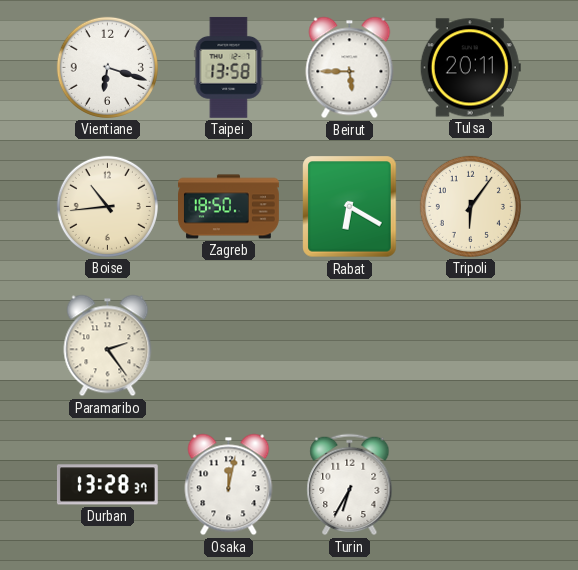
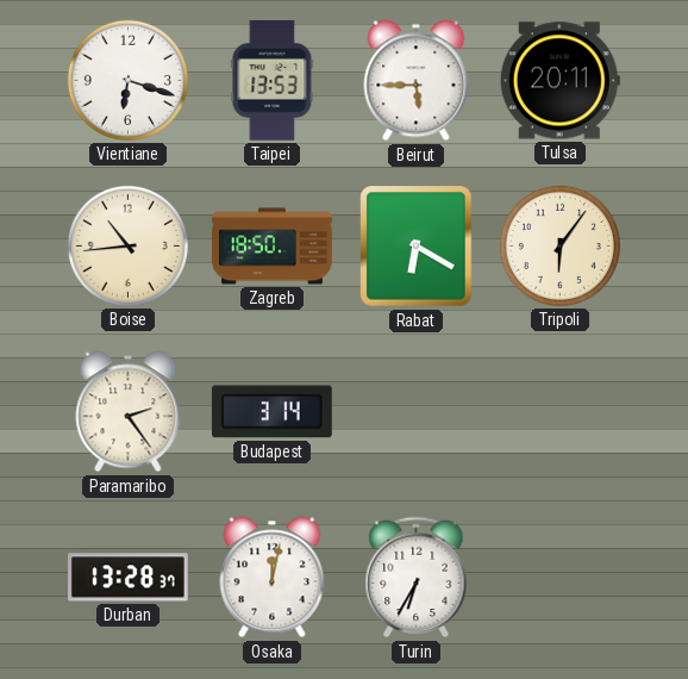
Taipei: 13:58 -> 13:53
Budapest: none -> 3:14
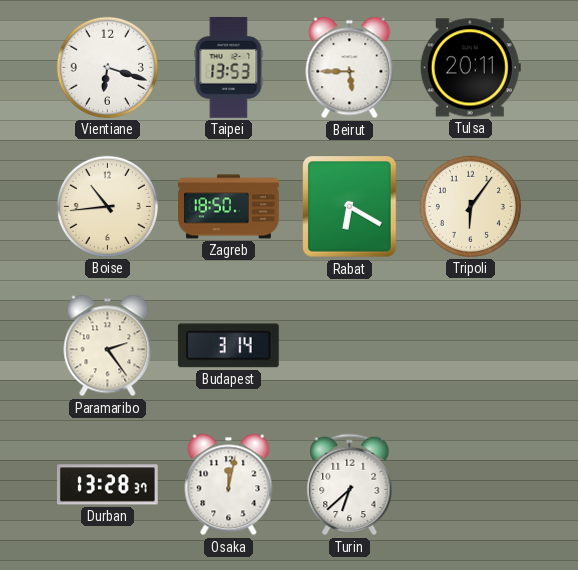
Turin: 6:35 -> 6:38
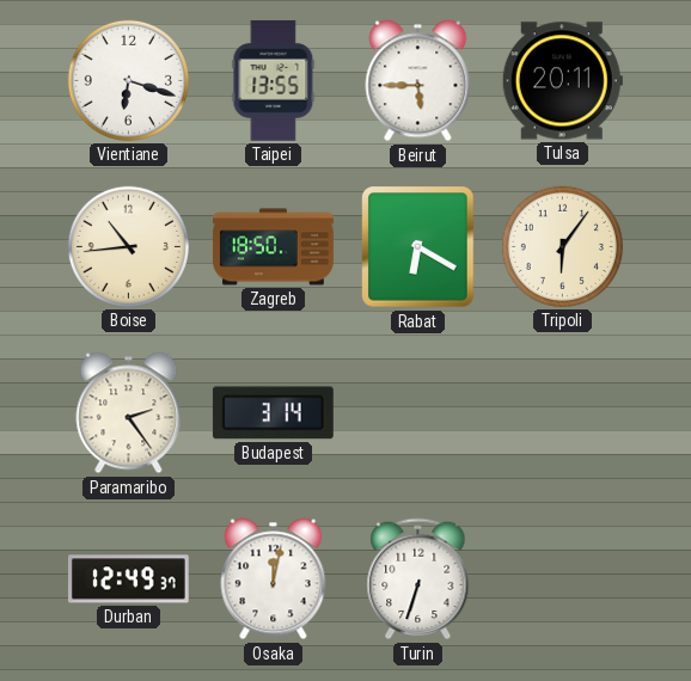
Taipei: 13:53 -> 13:55
Durban: 13:28 -> 12:49
Turin: 6:38 -> 6:33
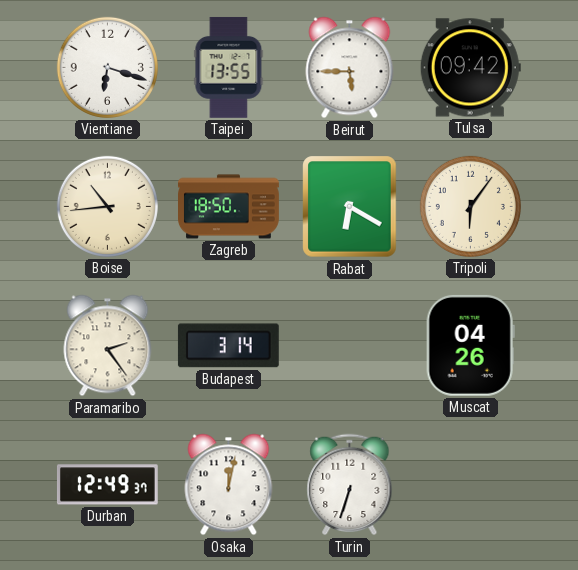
Tulsa: 20:11 -> 09:42
Muscat: none -> 04:26
